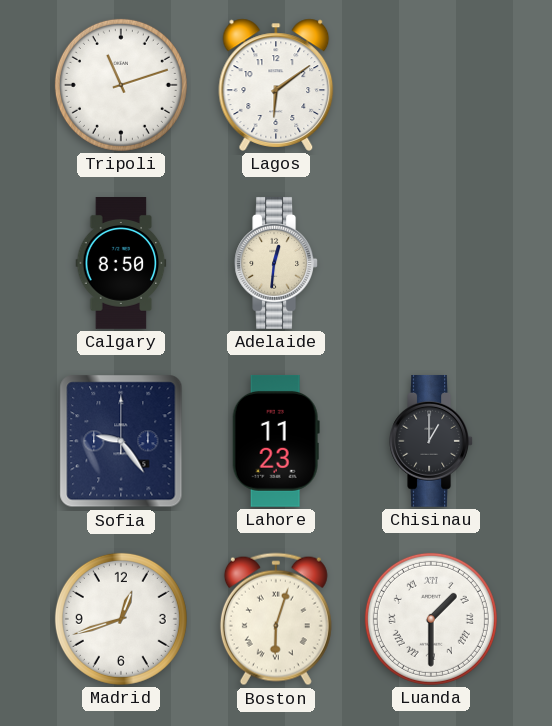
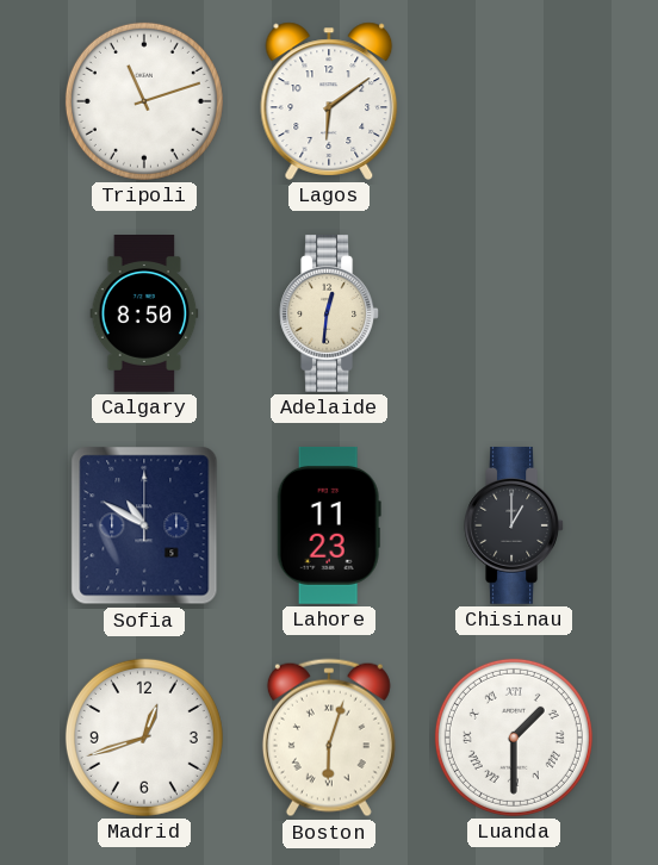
Sofia: 9:24 -> 10:50
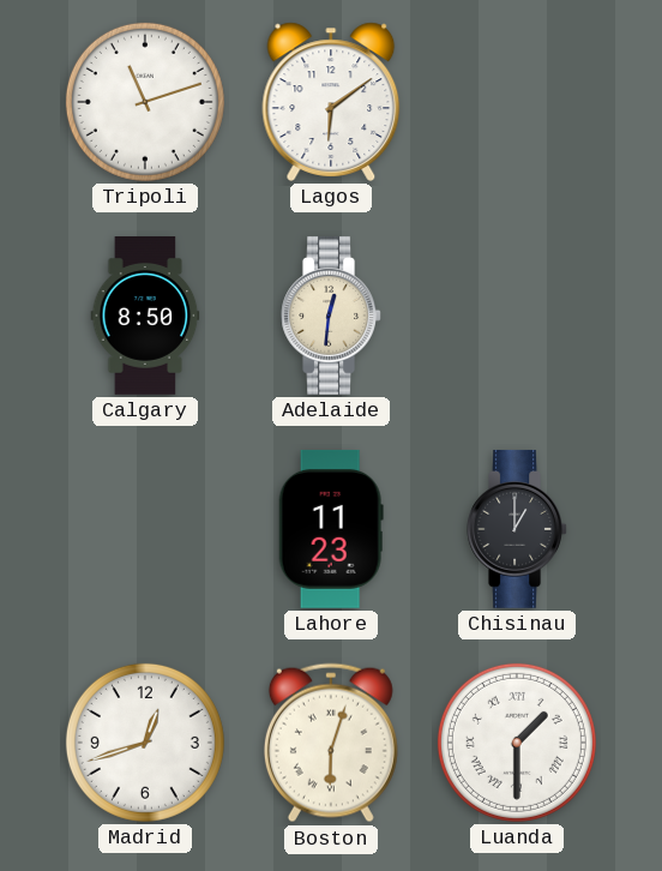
Sofia: 10:50 -> none
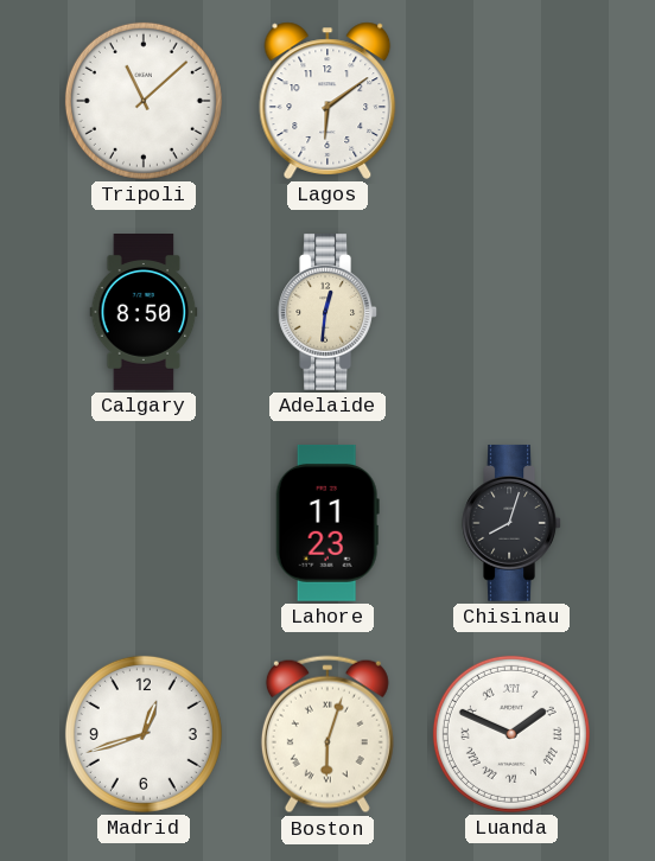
Tripoli: 11:12 -> 11:08
Chisinau: 1:00 -> 8:03
Luanda: 1:30 -> 1:49
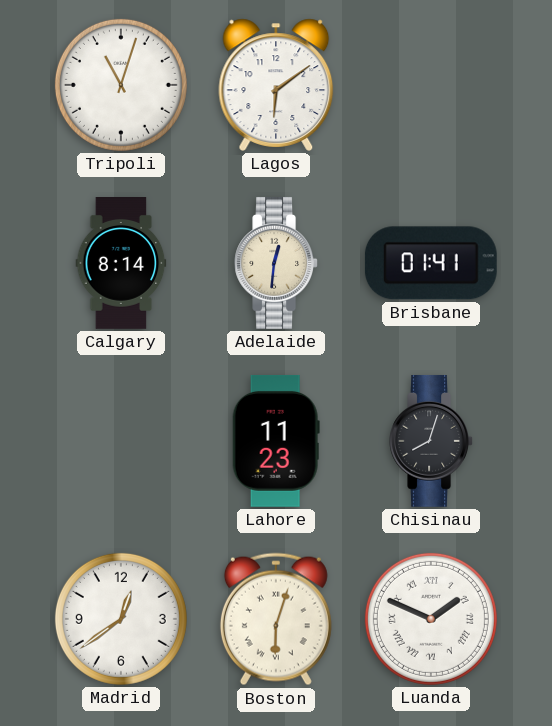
Tripoli: 11:08 -> 11:03
Calgary: 8:50 -> 8:14
Brisbane: none -> 01:41
Madrid: 12:42 -> 12:39
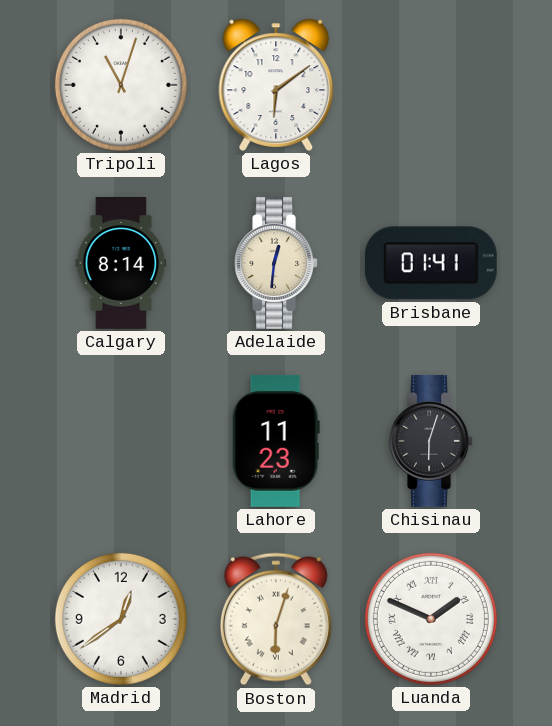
Chisinau: 8:03 -> 6:03
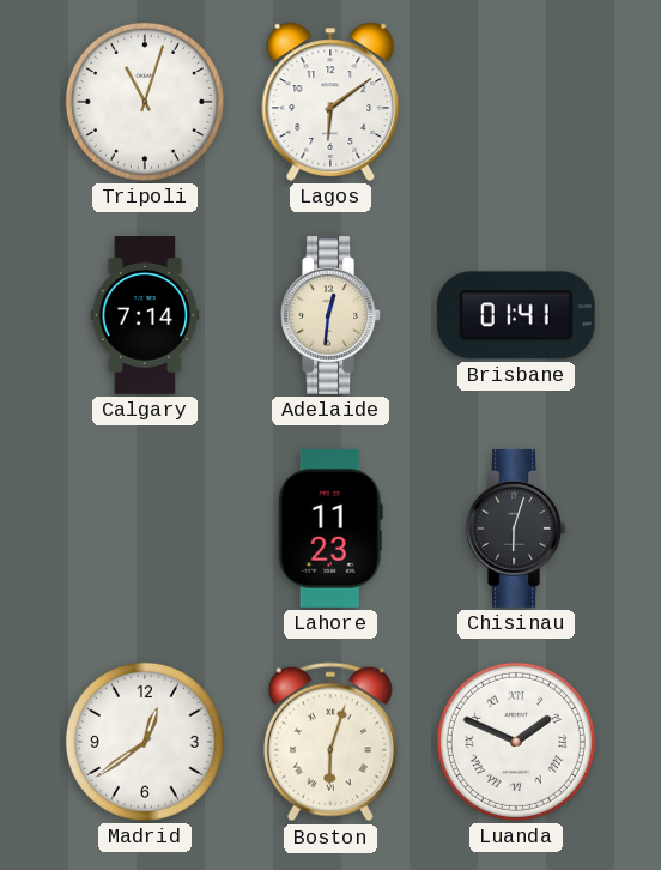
Calgary: 8:14 -> 7:14
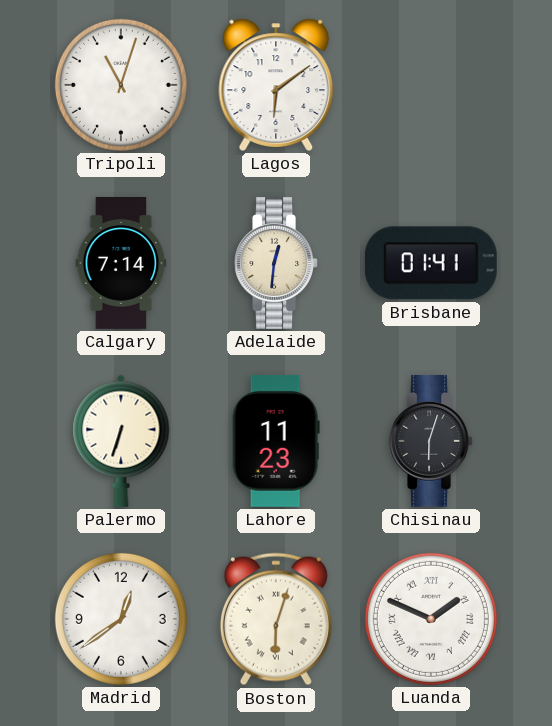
Palermo: none -> 6:33
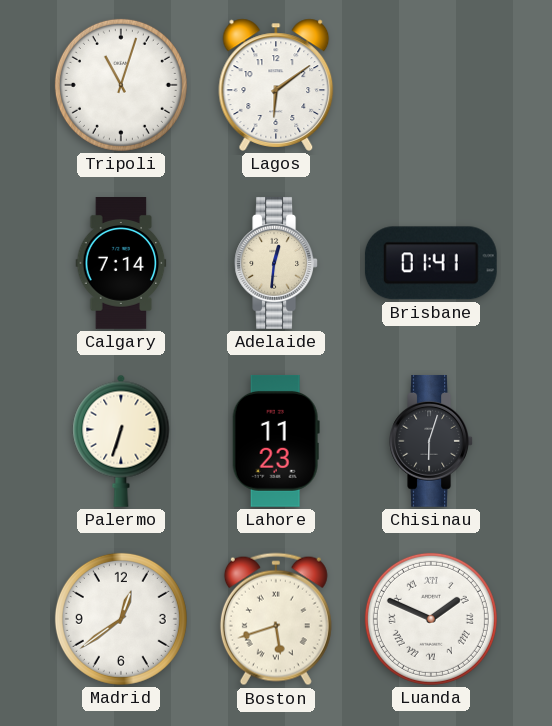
Boston: 6:03 -> 5:42
